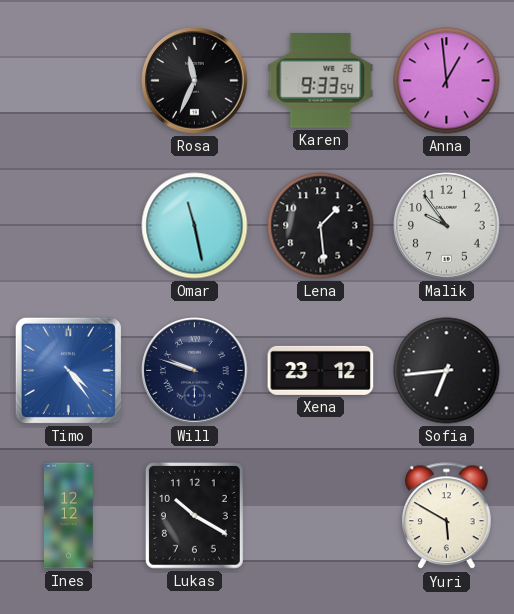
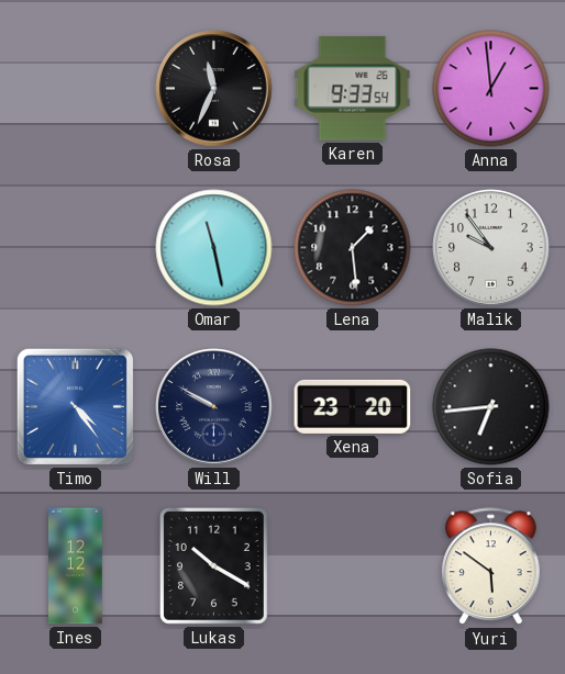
Will: 9:48 -> 9:50
Xena: 23:12 -> 23:20
Yuri: 5:50 -> 5:51
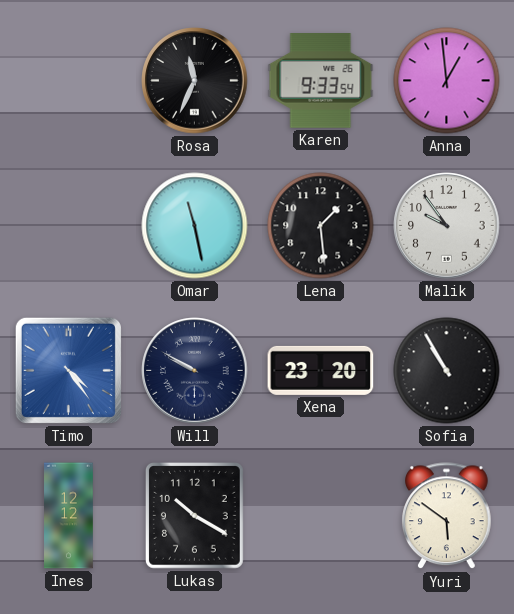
Sofia: 6:44 -> 10:55
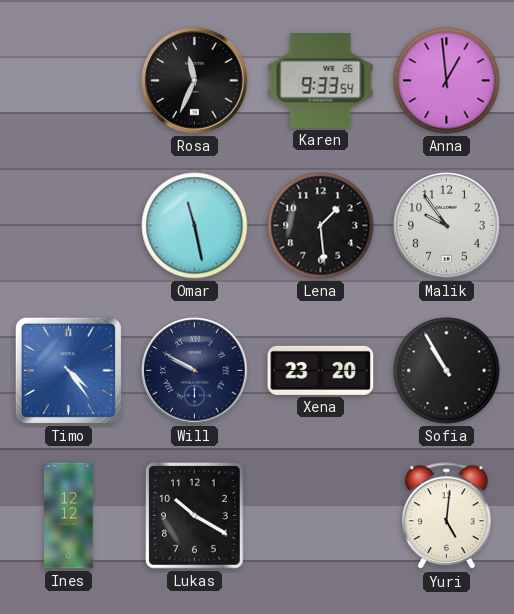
Yuri: 5:51 -> 5:01
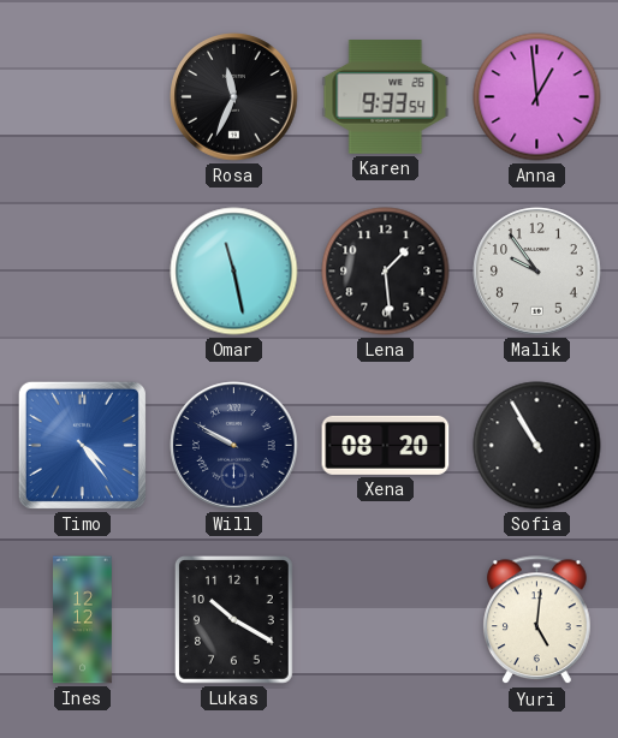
Xena: 23:20 -> 08:20
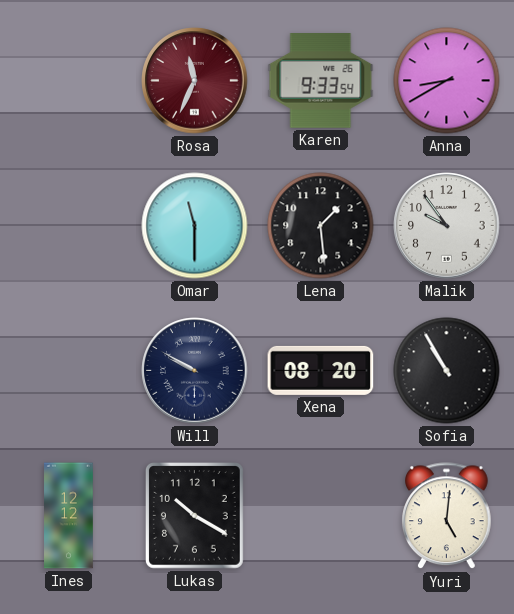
Rosa dial: black -> burgundy
Anna: 12:59 -> 8:40
Omar: 11:28 -> 11:30
Timo: 4:24 -> none
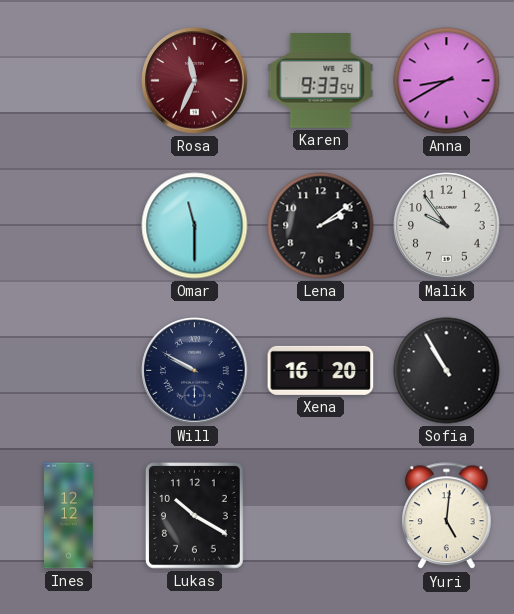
Lena: 1:29 -> 2:09
Xena: 08:20 -> 16:20
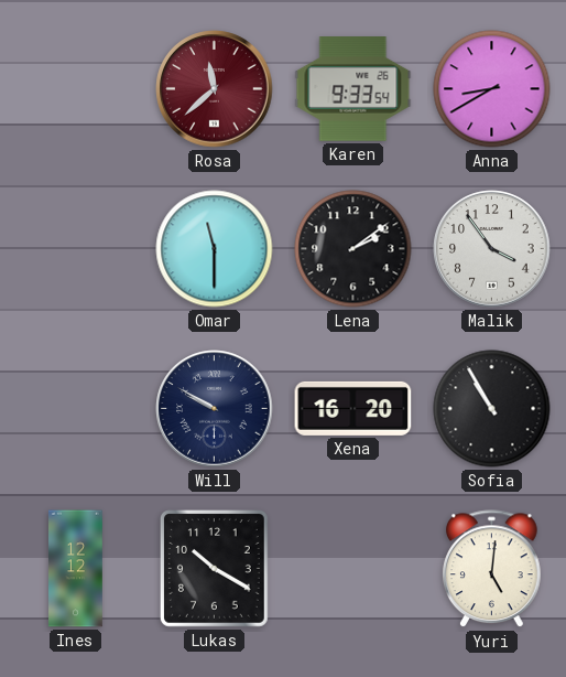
Rosa: 11:34 -> 11:38
Malik: 9:54 -> 3:54
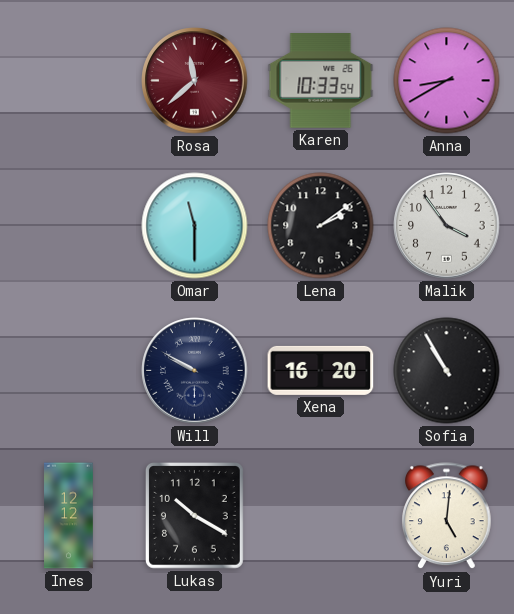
Karen: 9:33 -> 10:33
